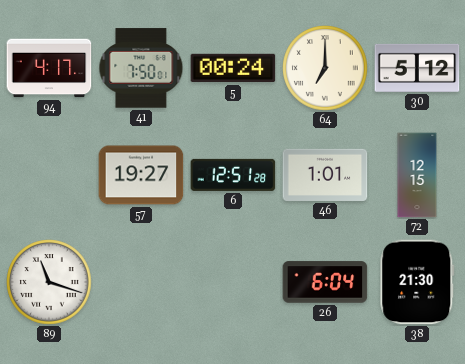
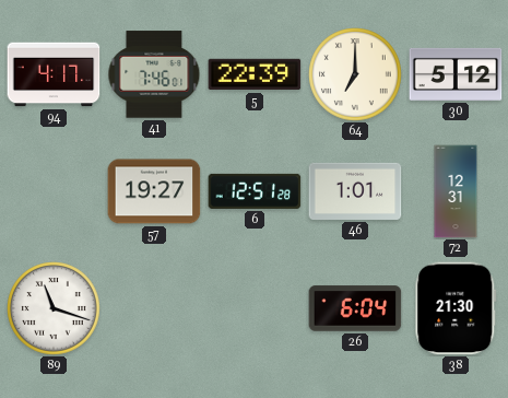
41: 7:50 -> 7:46
5: 00:24 -> 22:39
72: 12:15 -> 12:31
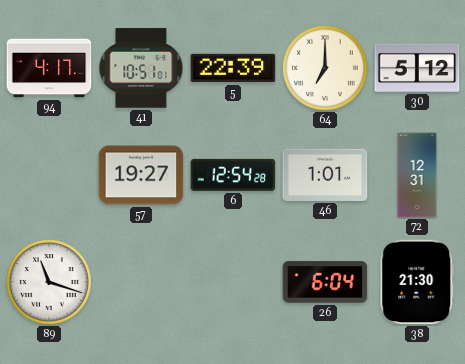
41: 7:46 -> 10:51
6: 12:51 -> 12:54
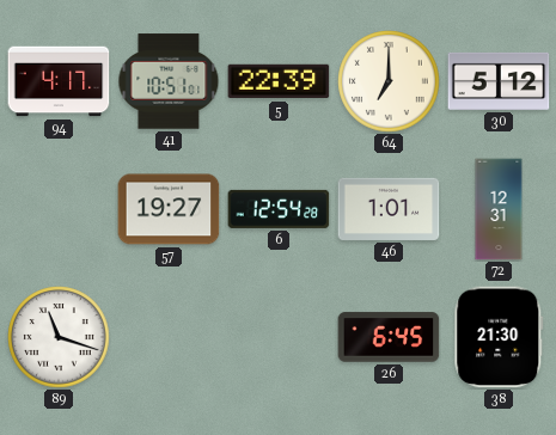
26: 6:04 -> 6:45
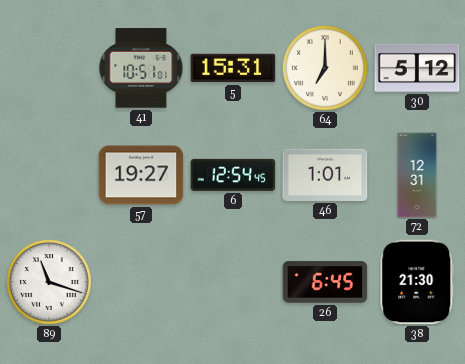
94: 4:17 -> none
5: 22:39 -> 15:31
6: 12:54:28 -> 12:54:45
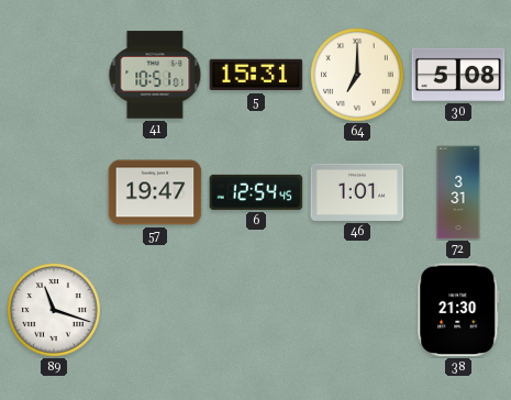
30: 5:12 -> 5:08
57: 19:27 -> 19:47
72: 12:31 -> 3:31
26: 6:45 -> none
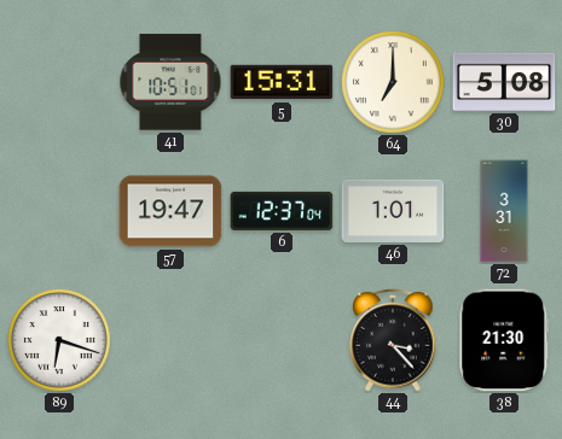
6: 12:54 -> 12:37
89: 11:18 -> 6:18
44: none -> 3:23
